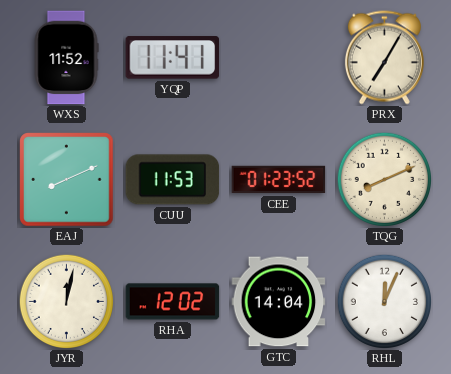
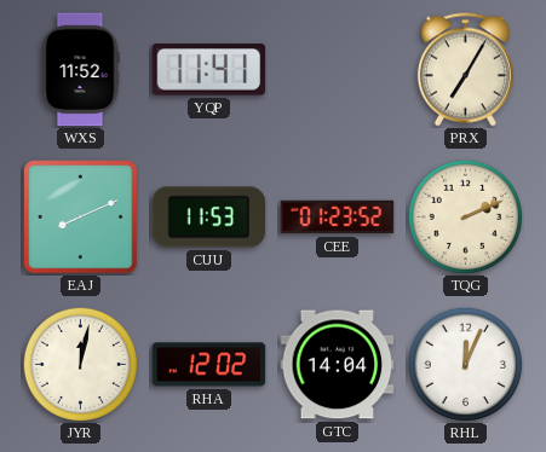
TQG: 8:11 -> 2:11
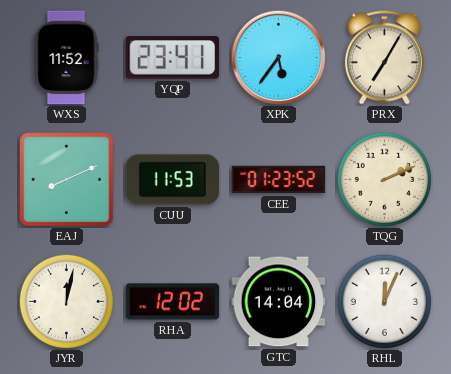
YQP: 11:41 -> 23:41
XPK: none -> 5:36
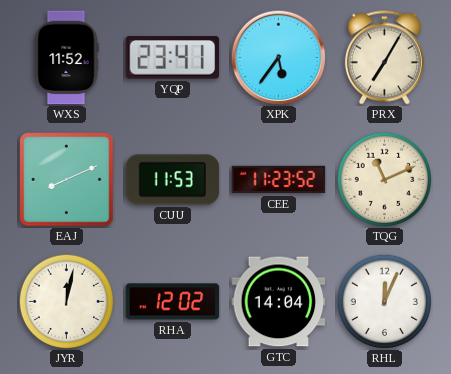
CEE: 01:23 -> 11:23
TQG: 2:11 -> 11:11
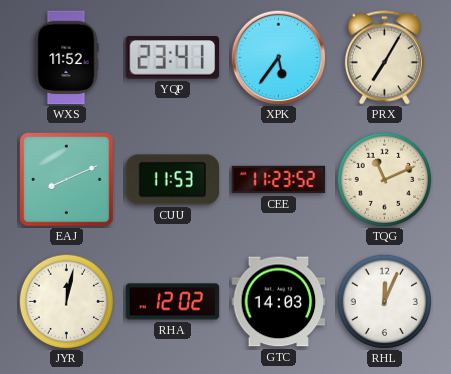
GTC: 14:04 -> 14:03
